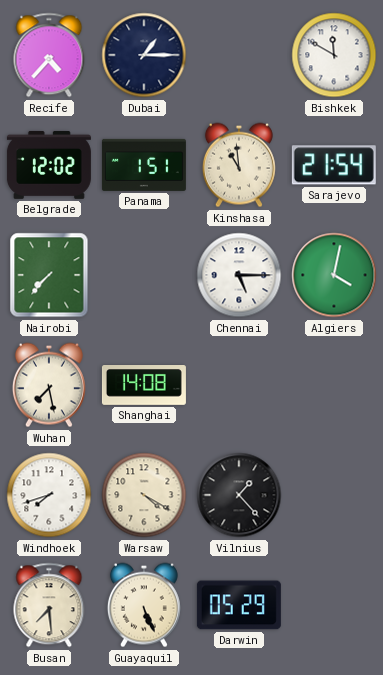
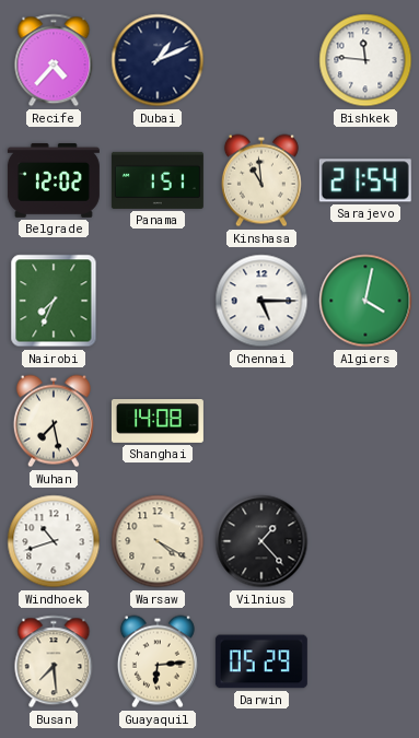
Dubai: 1:15 -> 1:11
Bishkek: 11:50 -> 11:46
Nairobi: 7:37 -> 7:34
Windhoek: 7:42 -> 10:42
Guayaquil: 5:26 -> 6:14
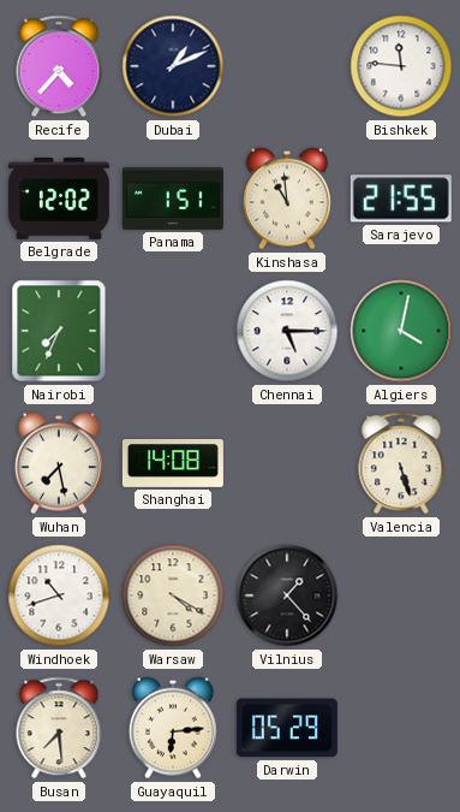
Sarajevo: 21:54 -> 21:55
Valencia: none -> 5:27
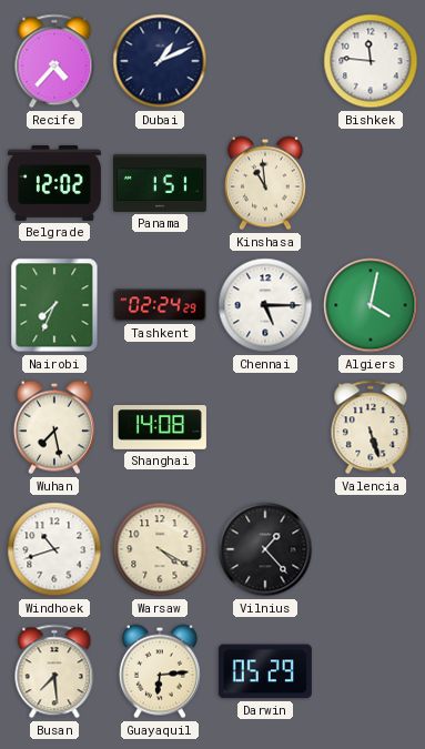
Sarajevo: 21:55 -> none
Tashkent: none -> 02:24
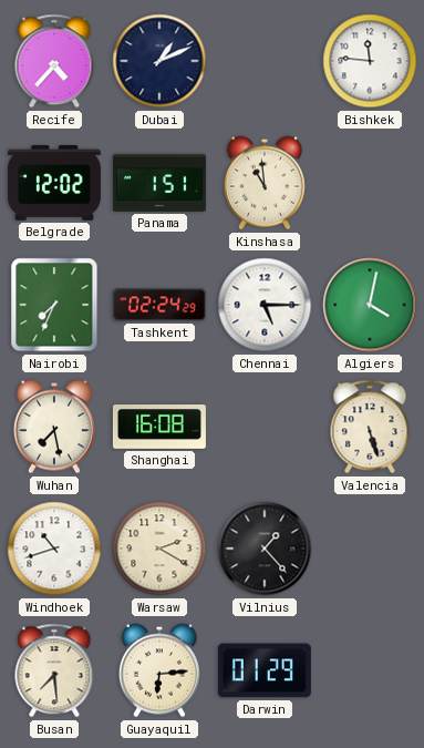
Shanghai: 14:08 -> 16:08
Warsaw: 4:20 -> 2:20
Darwin: 05:29 -> 01:29
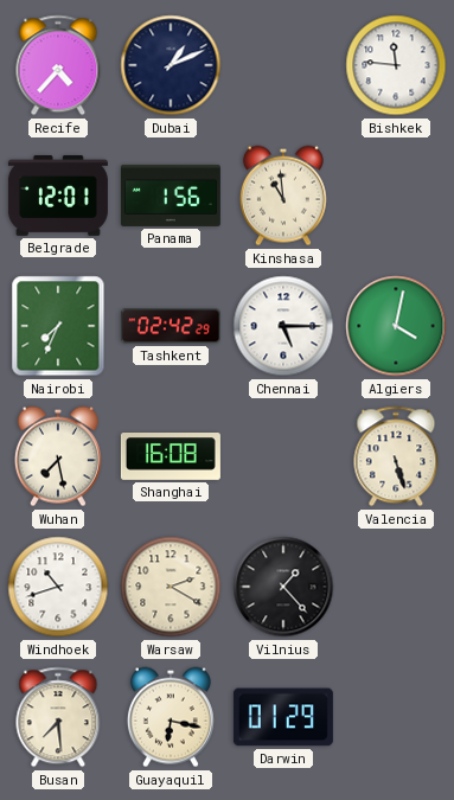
Belgrade: 12:02 -> 12:01
Panama: 1:51 -> 1:56
Tashkent: 02:24 -> 02:42
Guayaquil: 6:14 -> 6:17
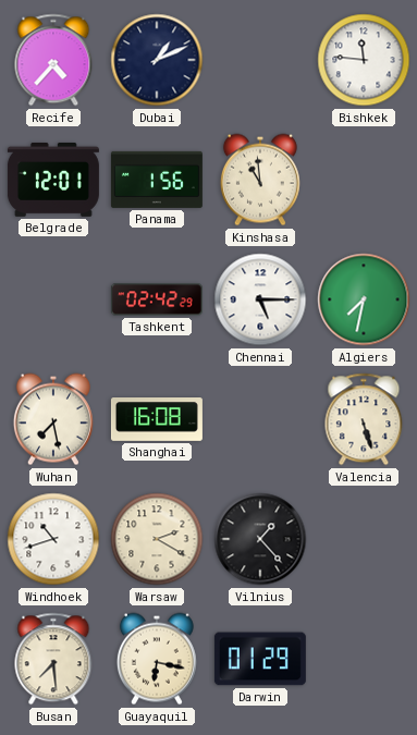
Nairobi: 7:34 -> none
Algiers: 4:02 -> 7:32
